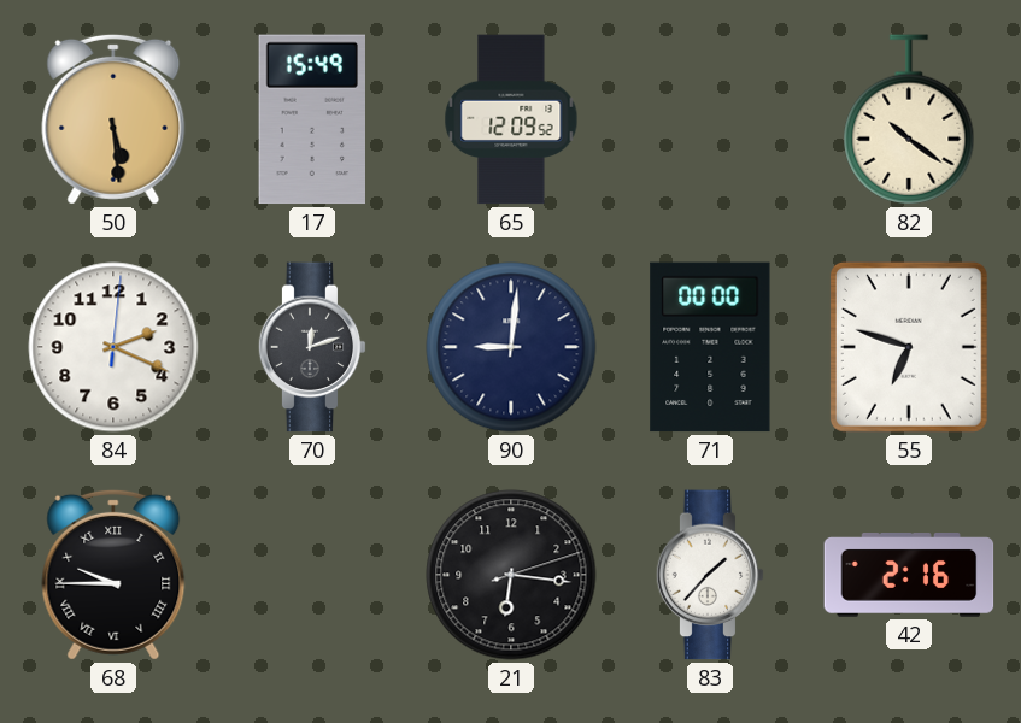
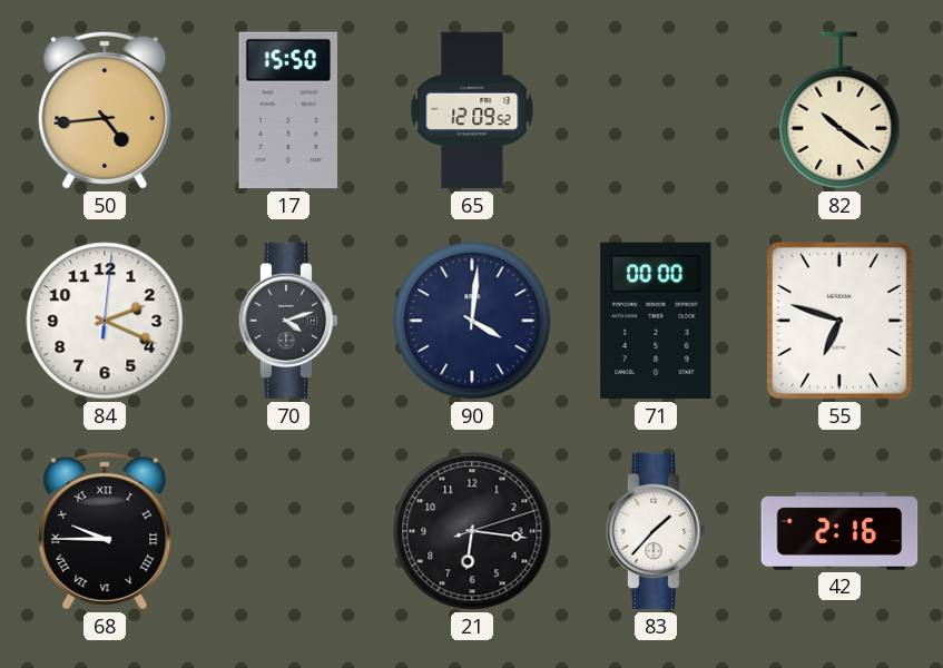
50: 5:29 -> 4:44
17: 15:49 -> 15:50
70: 12:12 -> 4:12
90: 9:01 -> 4:01
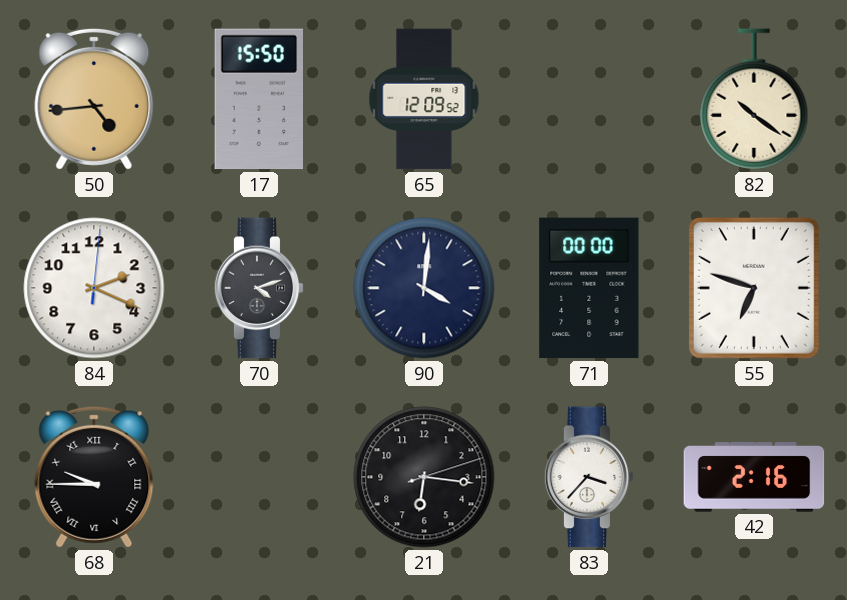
83: 1:37 -> 3:37
